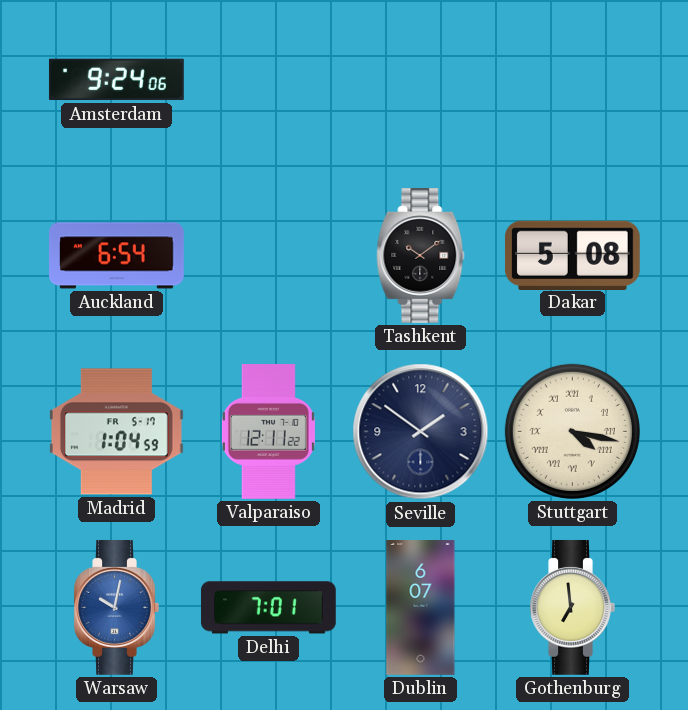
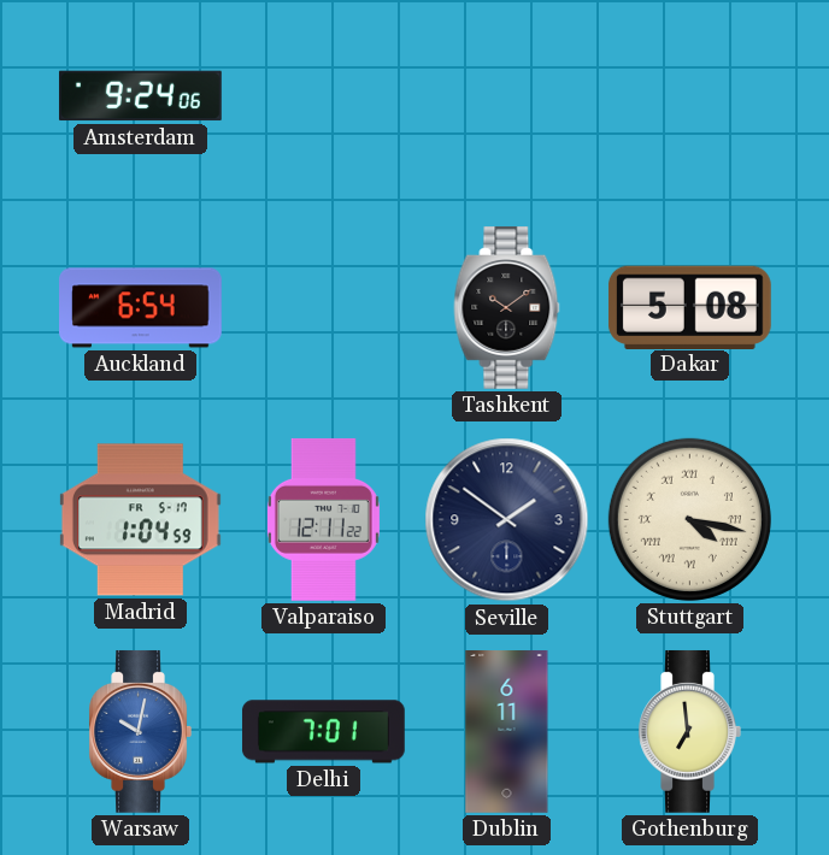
Dublin: 6:07 -> 6:11
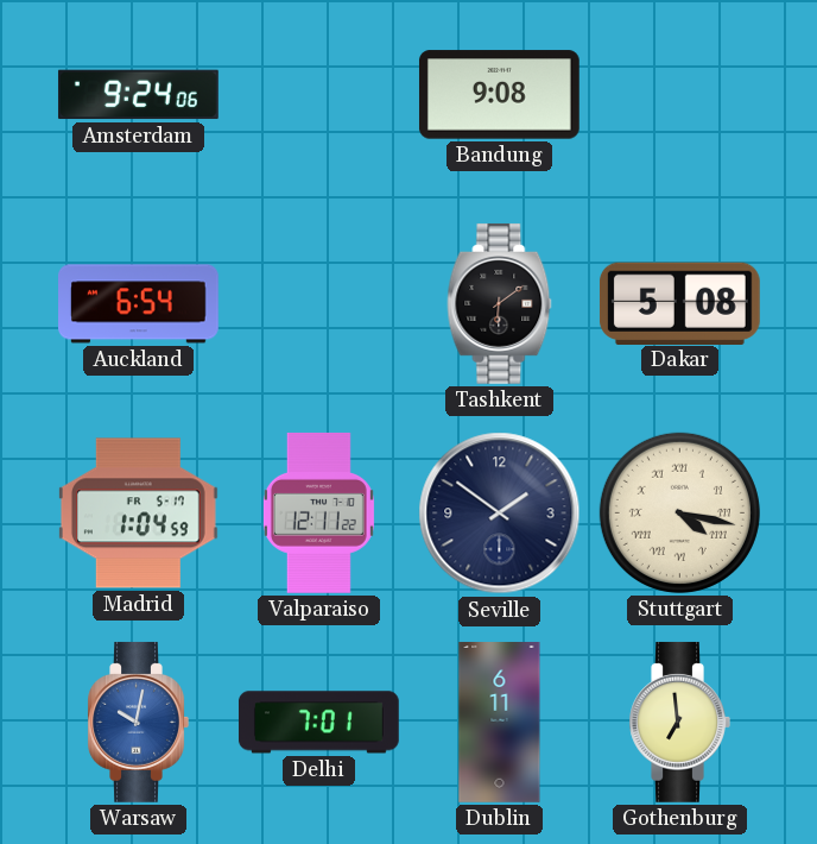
Bandung: none -> 9:08
Tashkent: 10:09 -> 6:09
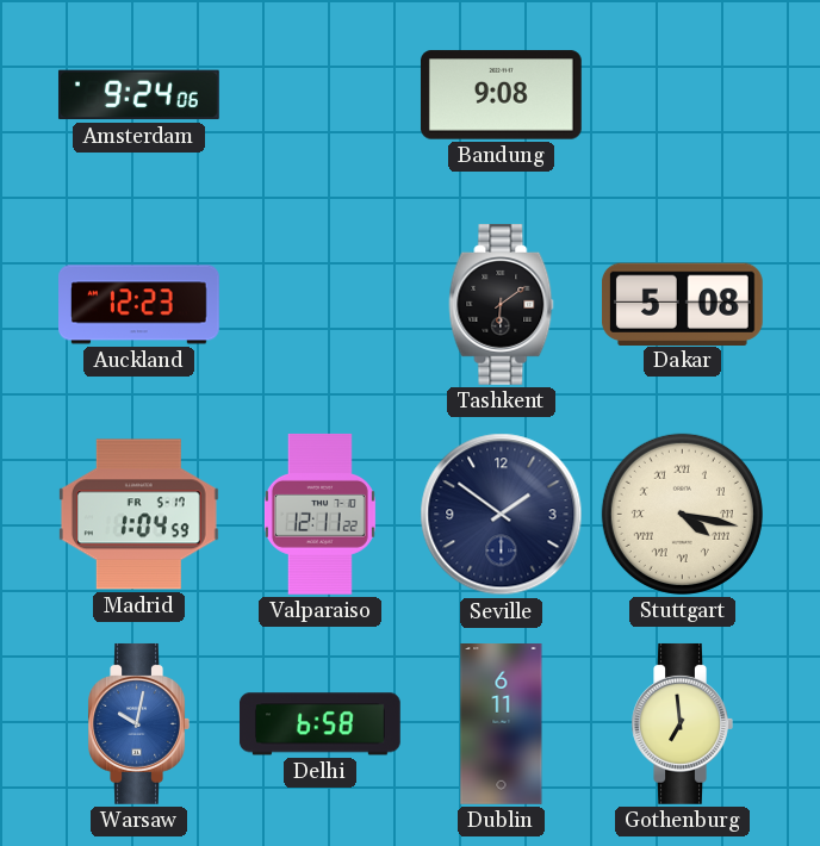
Auckland: 6:54 -> 12:23
Delhi: 7:01 -> 6:58
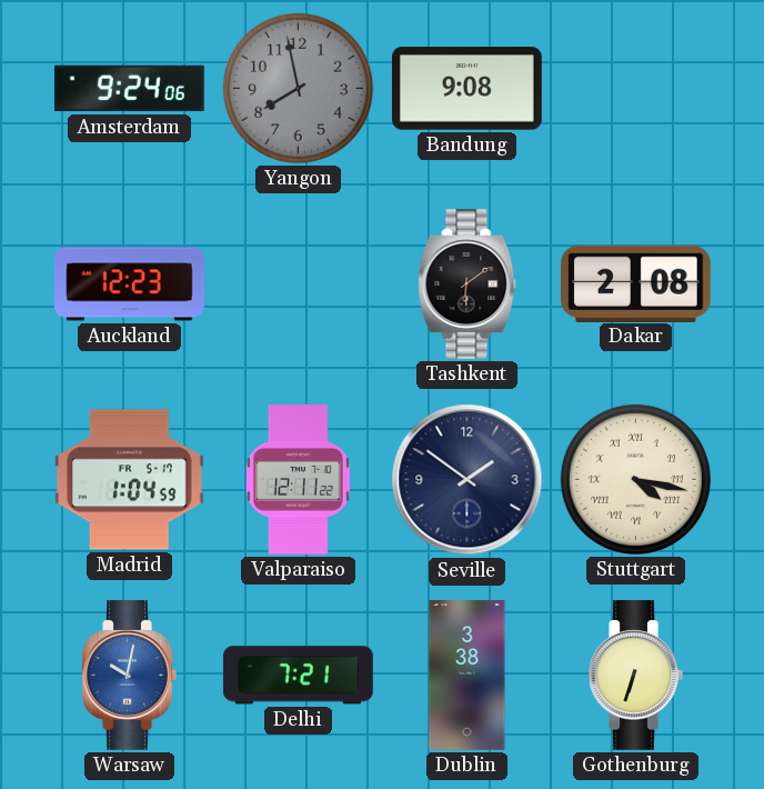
Yangon: none -> 7:58
Dakar: 5:08 -> 2:08
Delhi: 6:58 -> 7:21
Dublin: 6:11 -> 3:38
Gothenburg: 6:59 -> 6:33
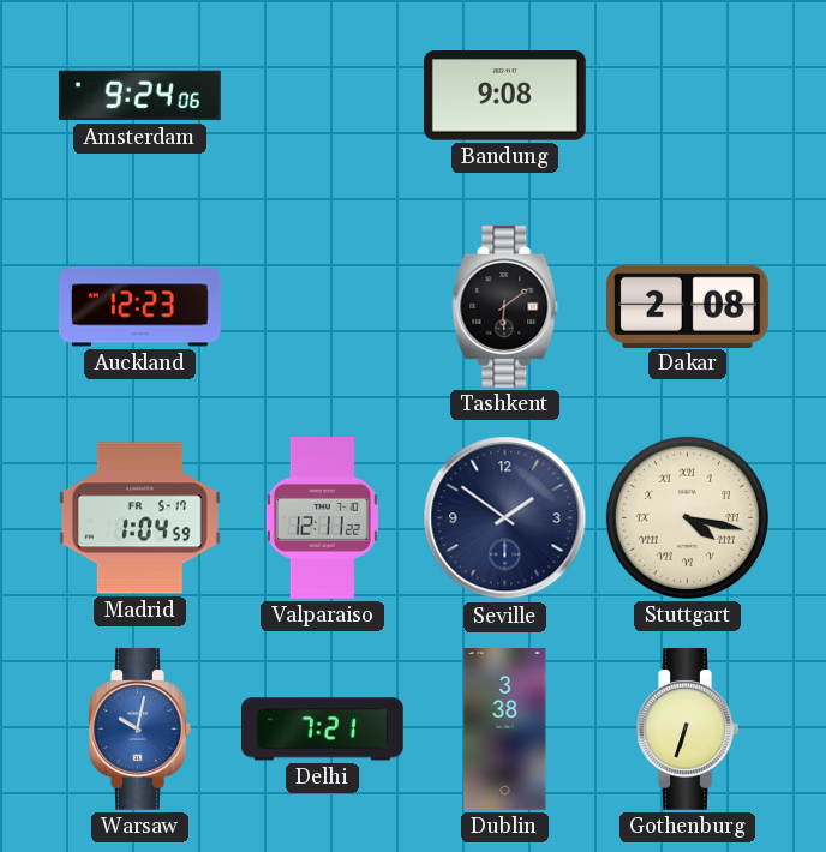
Yangon: 7:58 -> none
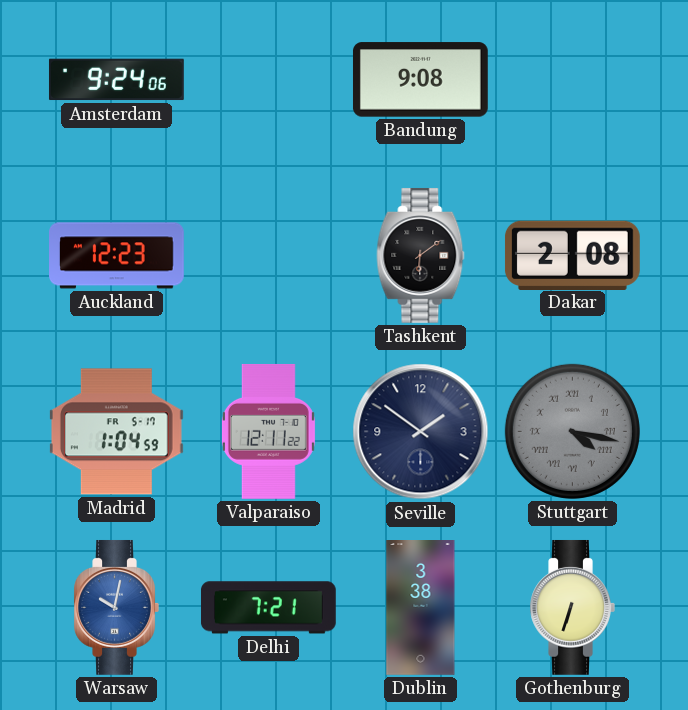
Stuttgart dial: cream -> grey
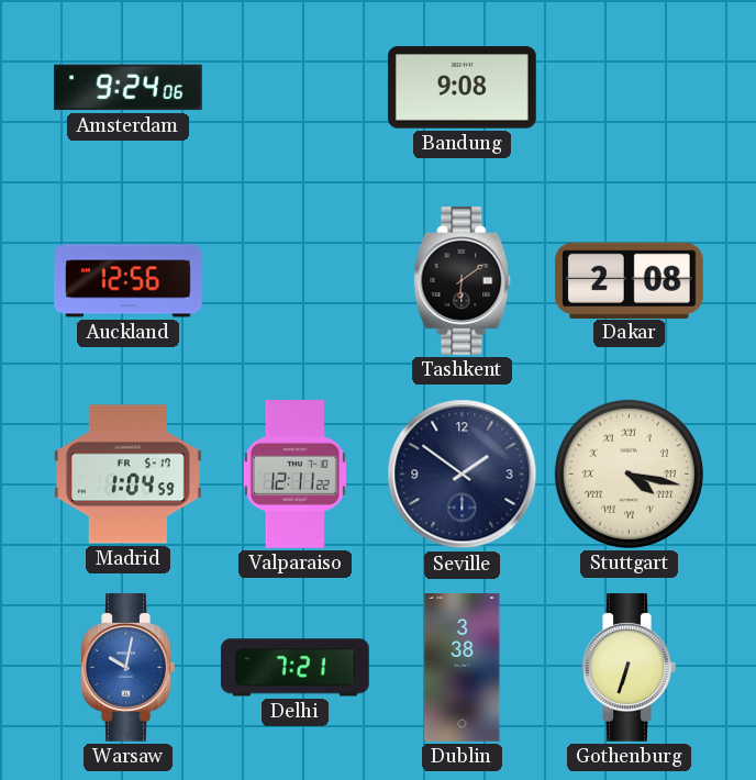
Auckland: 12:23 -> 12:56
Stuttgart dial: grey -> cream
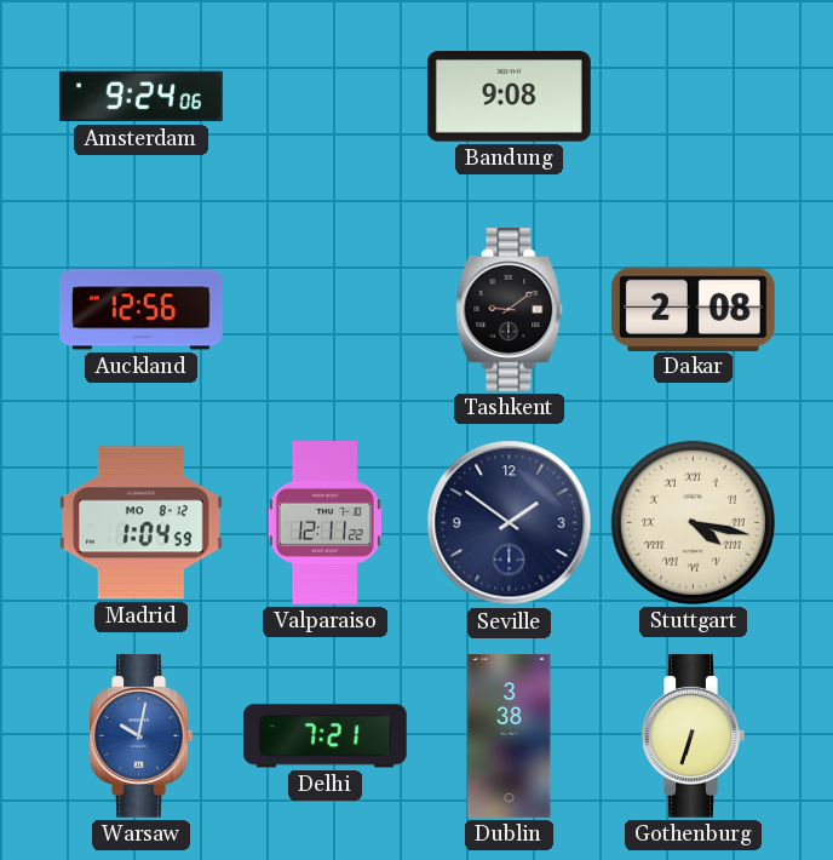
Tashkent: 6:09 -> 9:09
Madrid date: FR 5-17 -> MO 8-12
